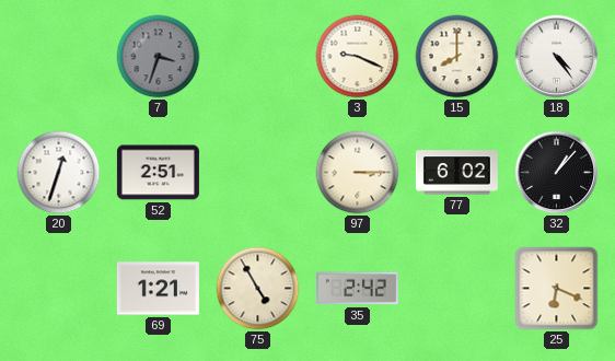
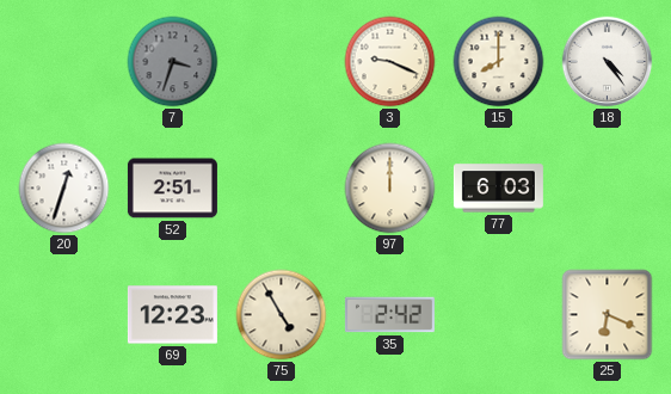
97: 3:15 -> 12:00
77: 6:02 -> 6:03
32: 1:07 -> none
69: 1:21 -> 12:23
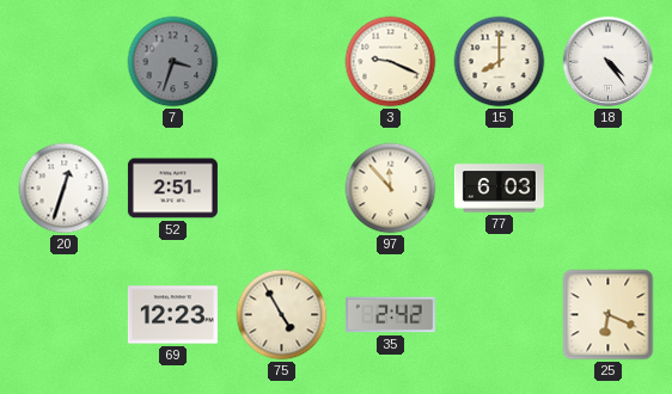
97: 12:00 -> 11:53
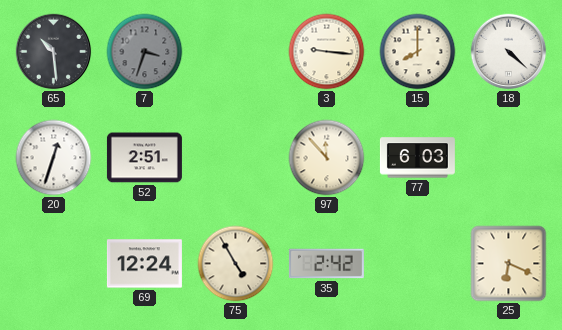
65: none -> 10:29
3: 9:19 -> 9:16
18: 4:24 -> 4:22
69: 12:23 -> 12:24
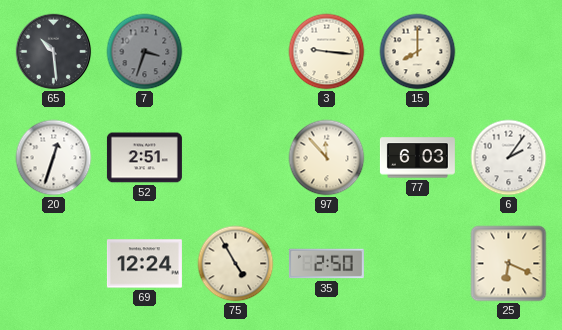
18: 4:22 -> none
6: none -> 2:06
35: 2:42 -> 2:50
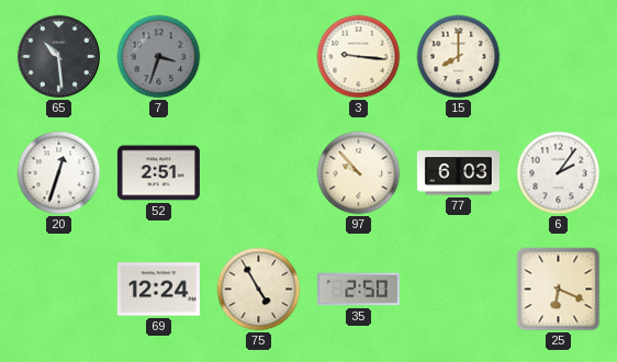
97: 11:53 -> 9:53
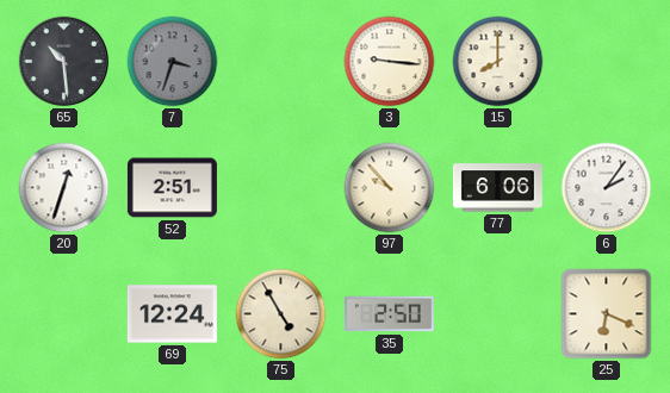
77: 6:03 -> 6:06
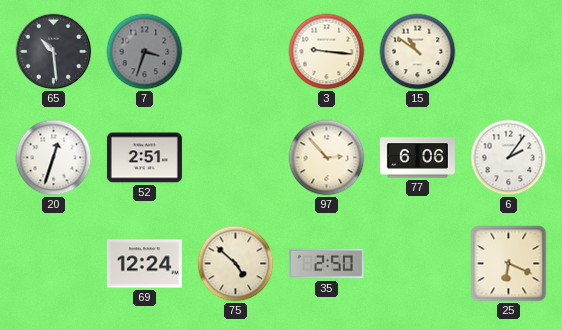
15: 8:00 -> 10:51
97: 9:53 -> 2:53
75: 4:55 -> 4:52
